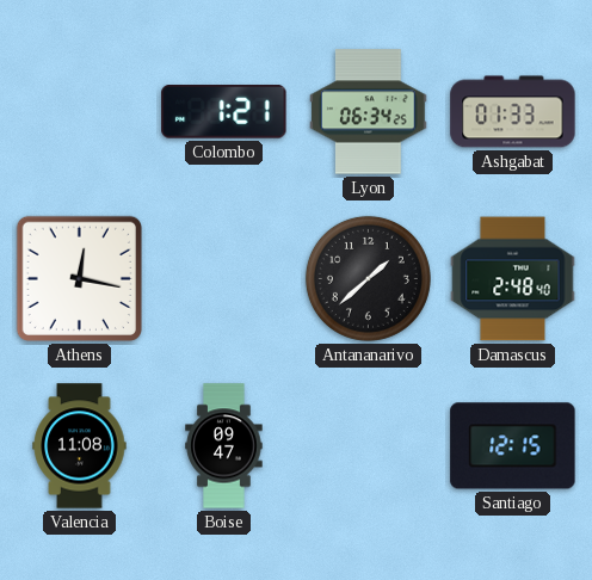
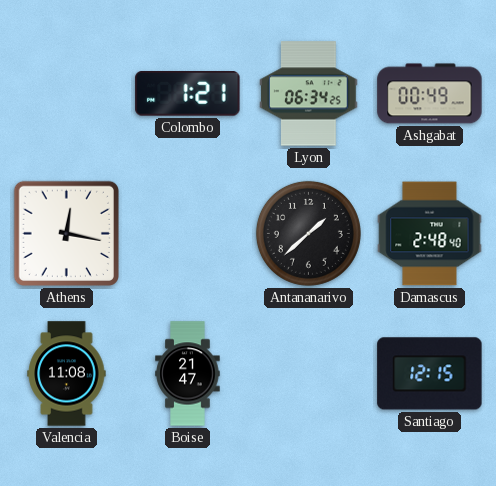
Ashgabat: 01:33 -> 00:49
Boise: 09:47 -> 21:47
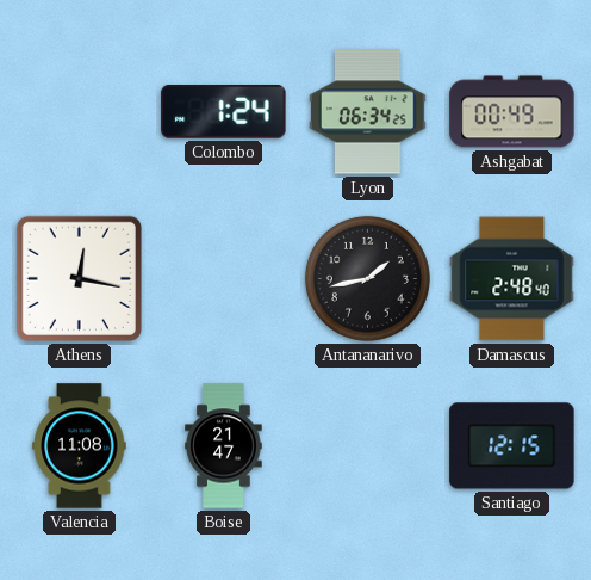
Colombo: 1:21 -> 1:24
Antananarivo: 1:38 -> 1:43
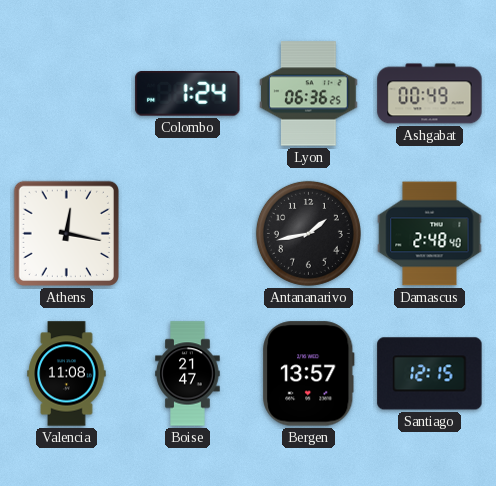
Lyon: 06:34 -> 06:36
Bergen: none -> 13:57
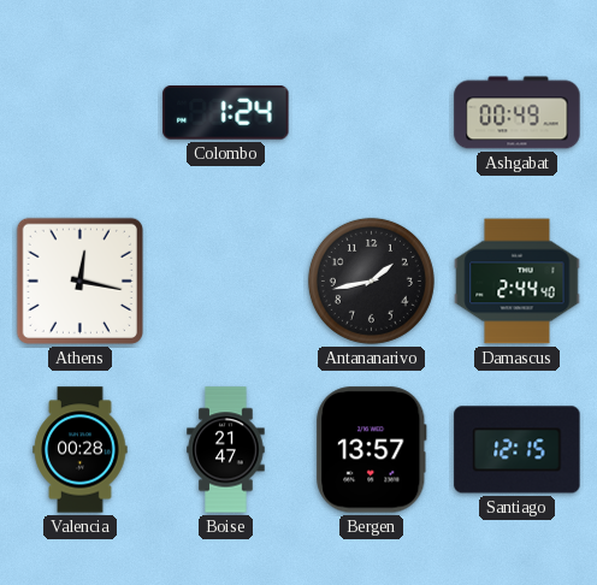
Lyon: 06:36 -> none
Damascus: 2:48 -> 2:44
Valencia: 11:08 -> 00:28
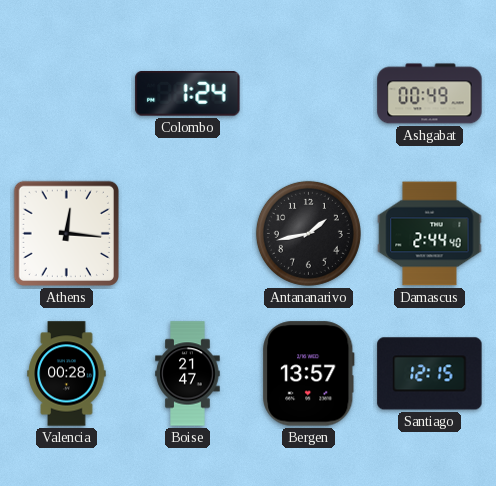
Athens: 12:17 -> 12:16
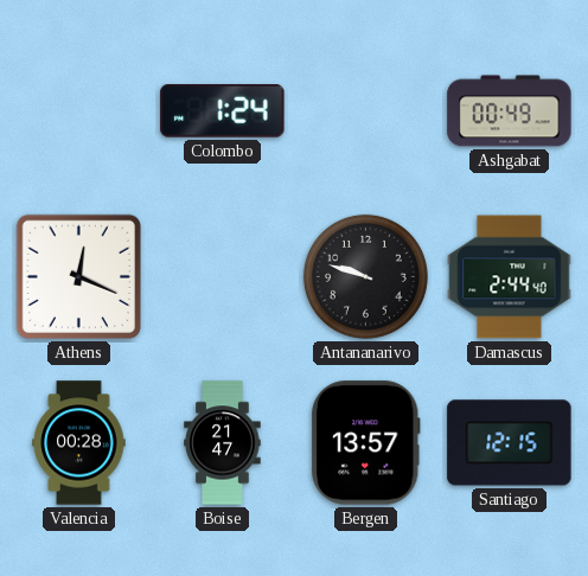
Athens: 12:16 -> 12:19
Antananarivo: 1:43 -> 9:48
